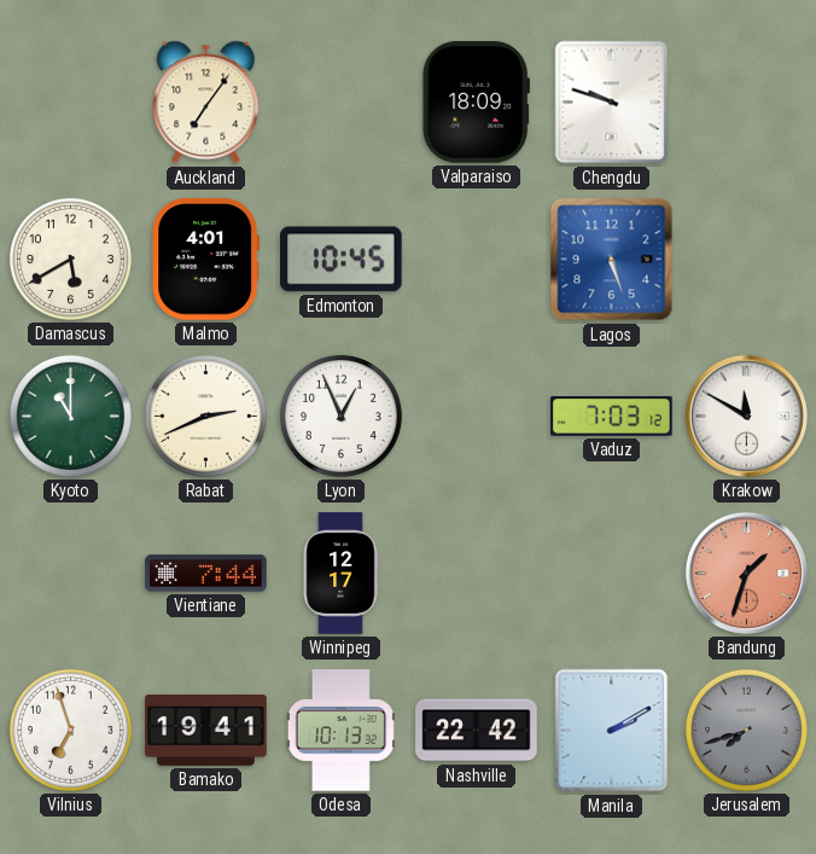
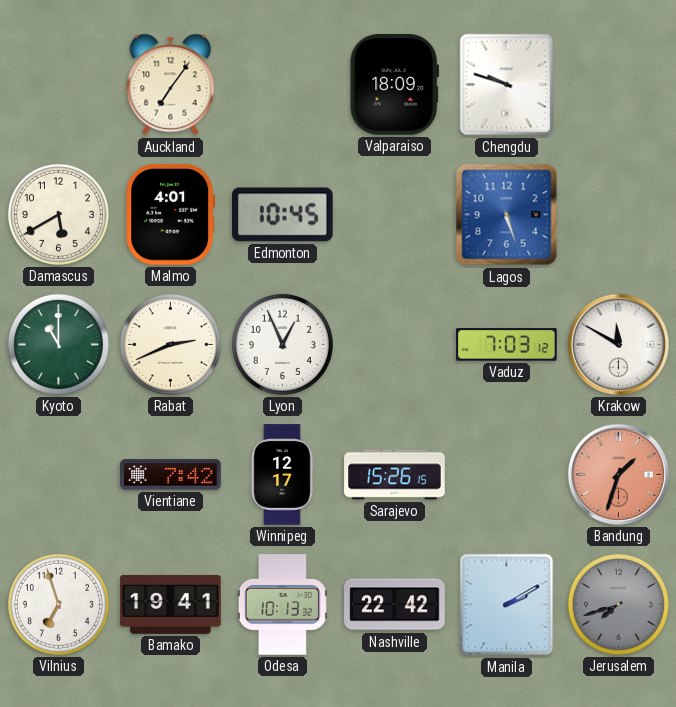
Vientiane: 7:44 -> 7:42
Sarajevo: none -> 15:26
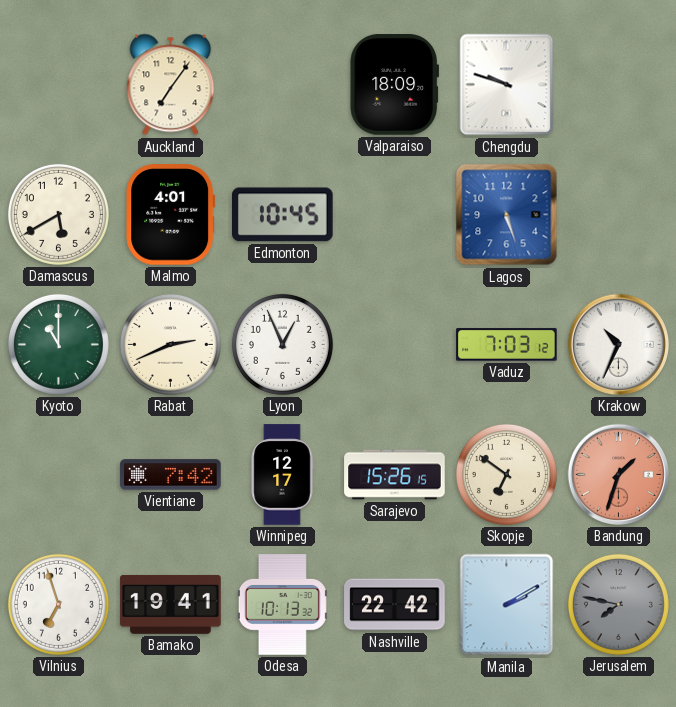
Krakow: 11:50 -> 10:34
Skopje: none -> 6:51
Jerusalem: 7:42 -> 7:47
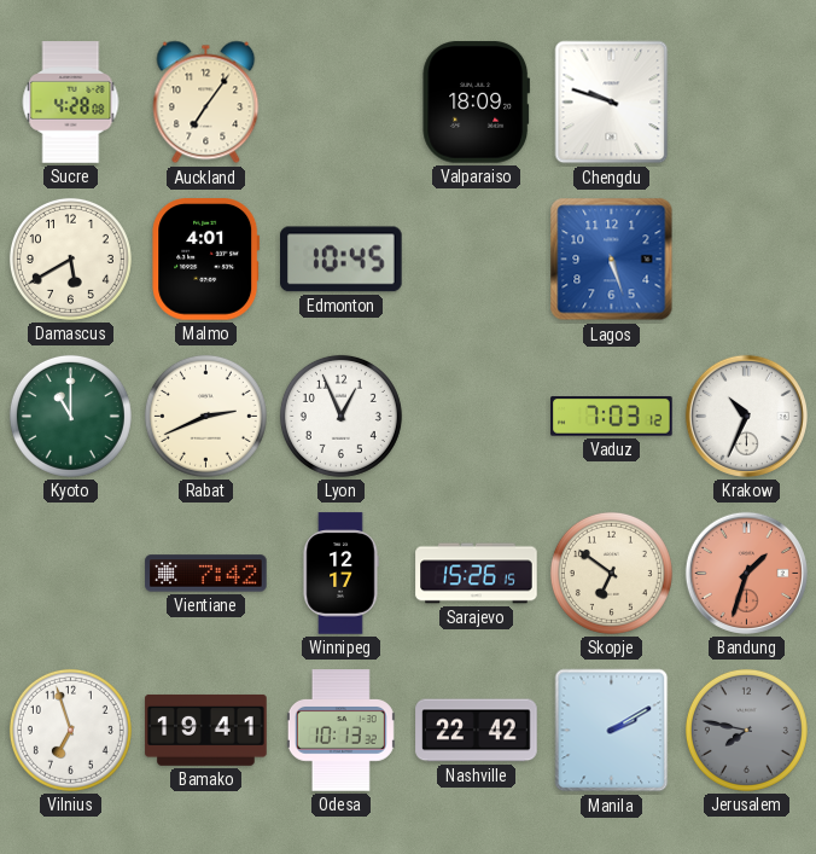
Sucre: none -> 4:28
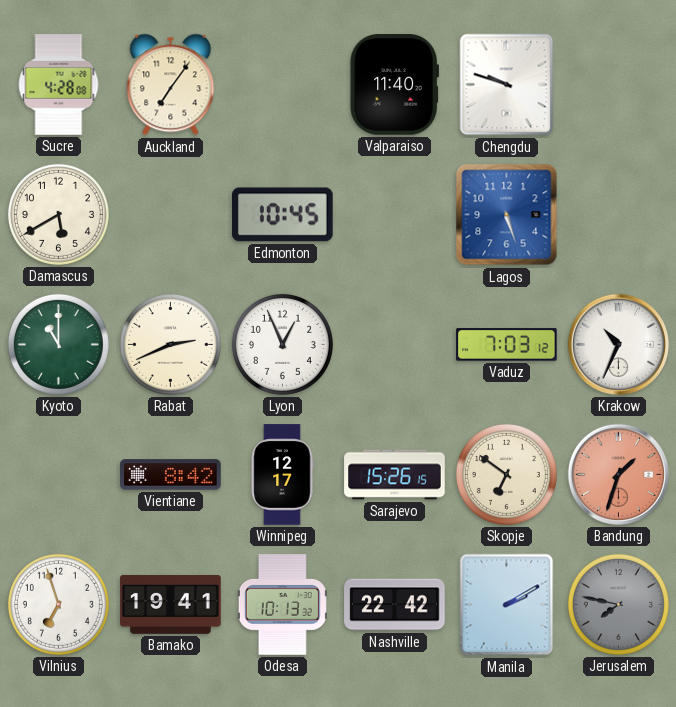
Valparaiso: 18:09 -> 11:40
Malmo: 4:01 -> none
Vientiane: 7:42 -> 8:42
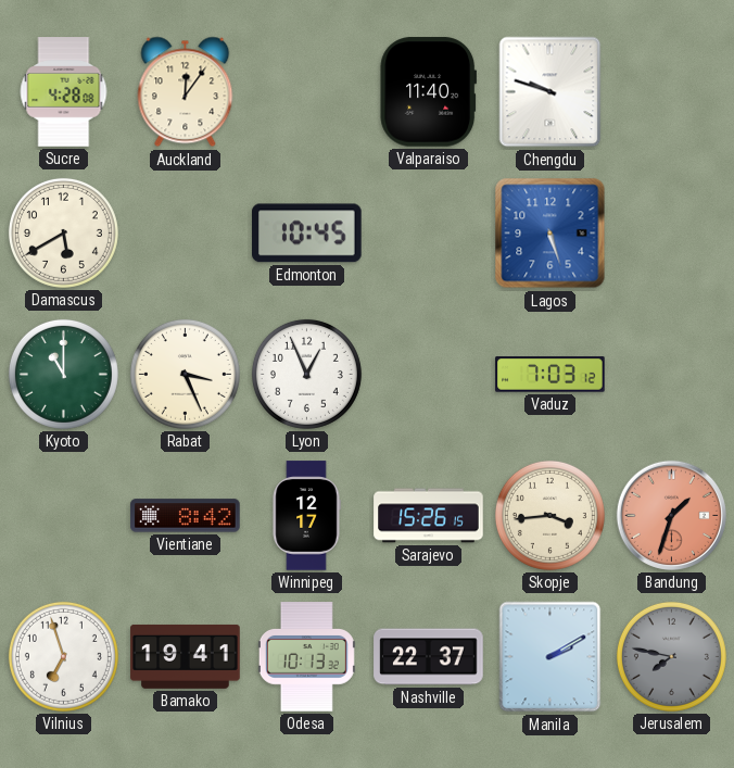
Auckland: 7:06 -> 12:06
Rabat: 2:41 -> 3:26
Krakow: 10:34 -> none
Skopje: 6:51 -> 3:44
Nashville: 22:42 -> 22:37
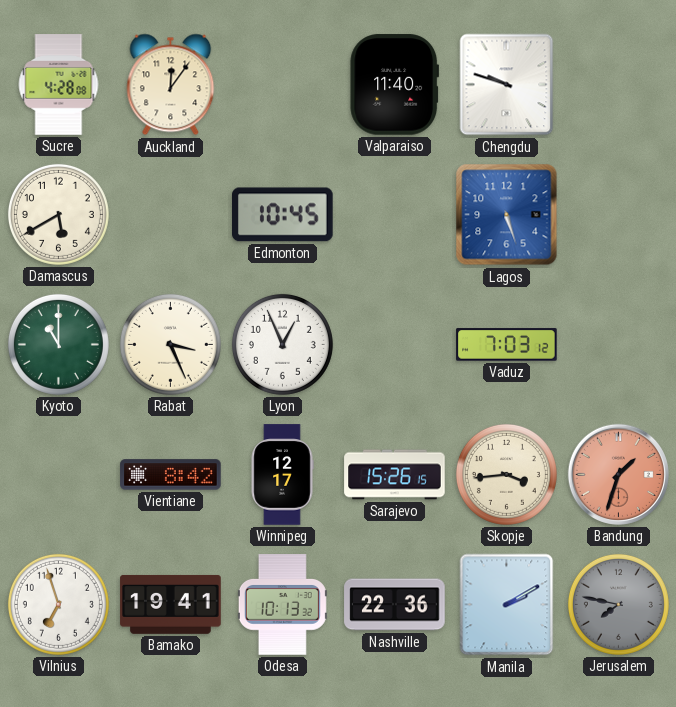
Nashville: 22:37 -> 22:36
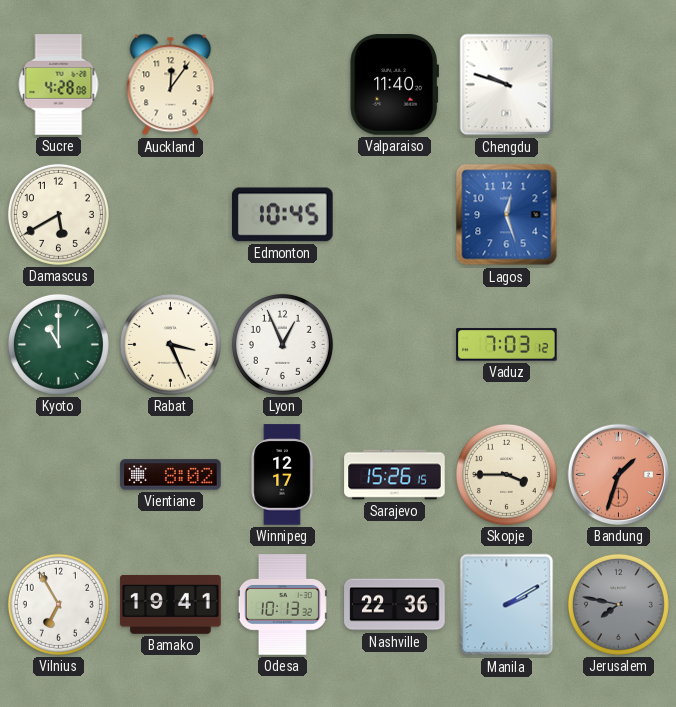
Lagos: 5:27 -> 12:27
Vientiane: 8:42 -> 8:02
Skopje: 3:44 -> 3:45
Vilnius: 6:57 -> 6:55
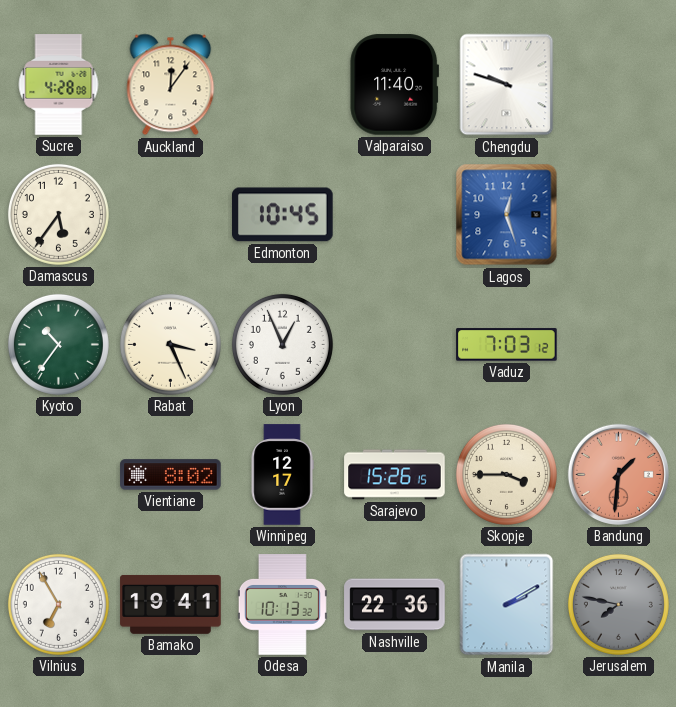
Damascus: 5:40 -> 5:36
Kyoto: 11:00 -> 10:36
Bandung: 1:33 -> 1:31
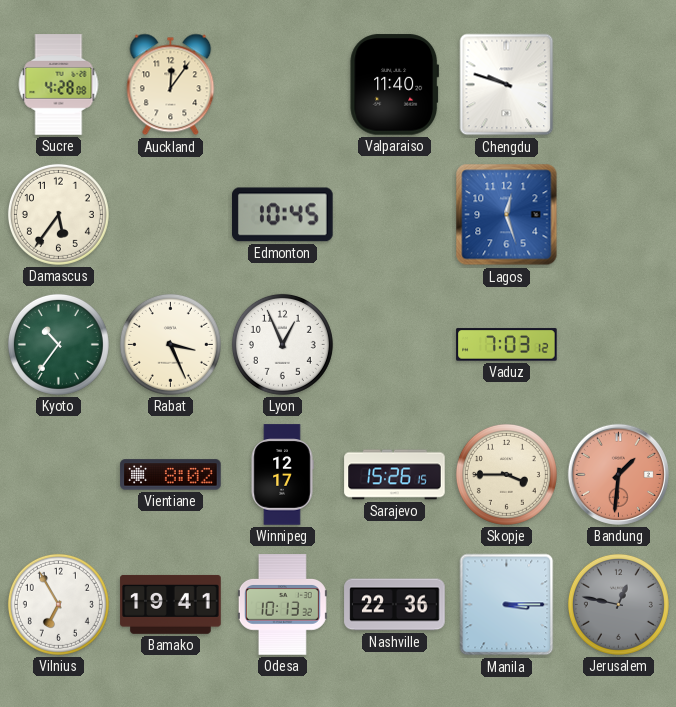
Manila: 2:10 -> 3:15
Jerusalem: 7:47 -> 12:47
